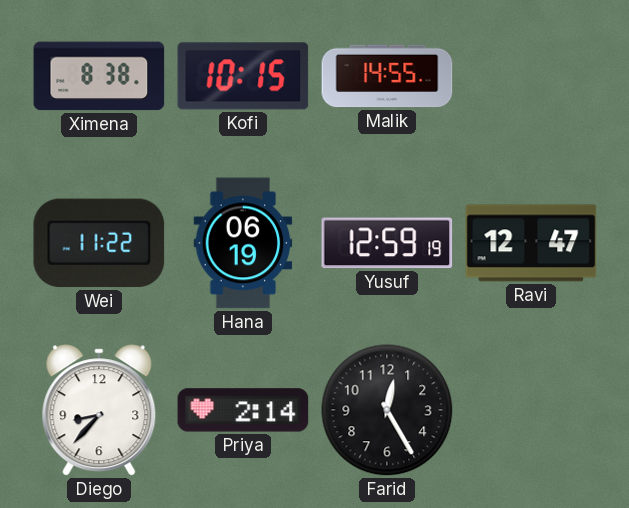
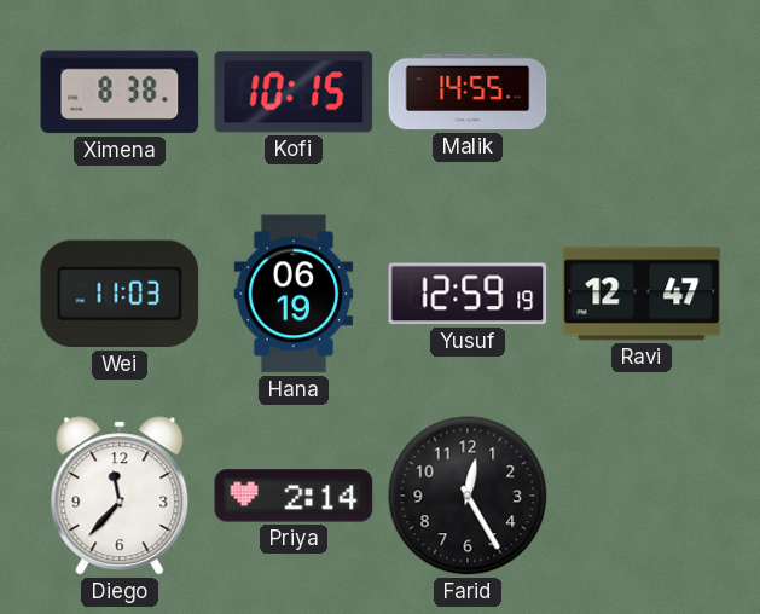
Wei: 11:22 -> 11:03
Diego: 8:37 -> 11:37
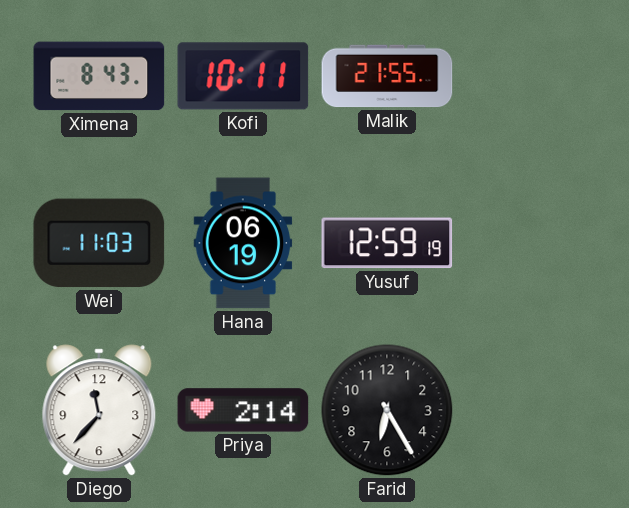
Ximena: 8:38 -> 8:43
Kofi: 10:15 -> 10:11
Malik: 14:55 -> 21:55
Ravi: 12:47 -> none
Farid: 12:25 -> 6:25
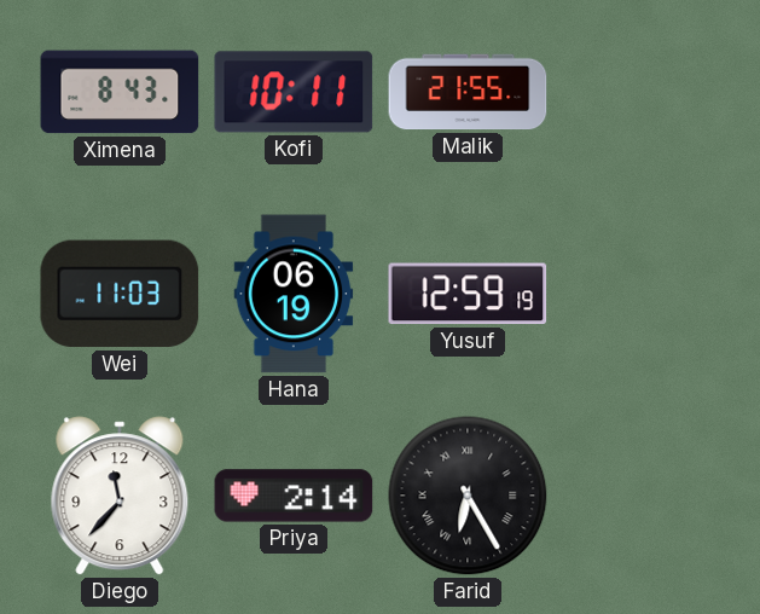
Farid numerals: Arabic -> Roman
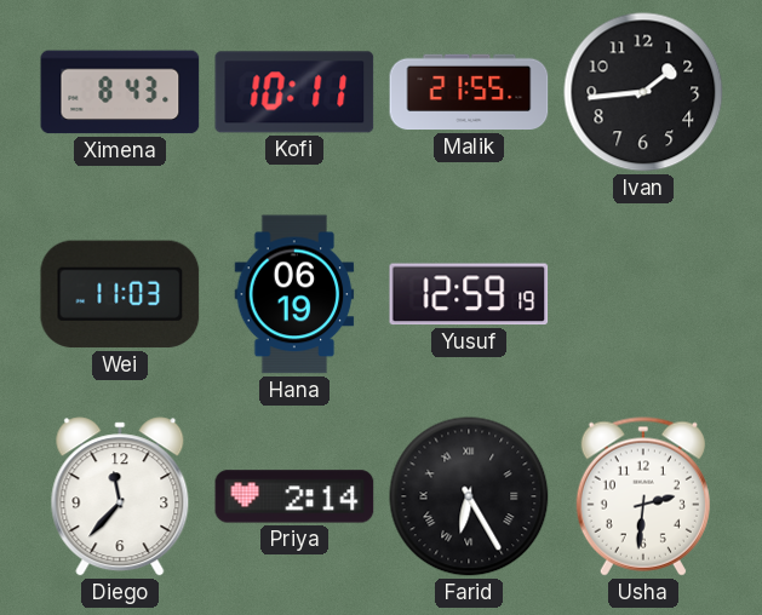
Ivan: none -> 1:44
Usha: none -> 2:31
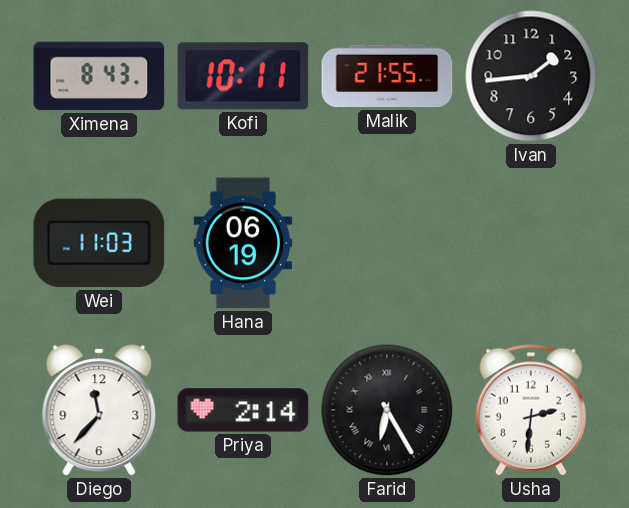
Yusuf: 12:59 -> none
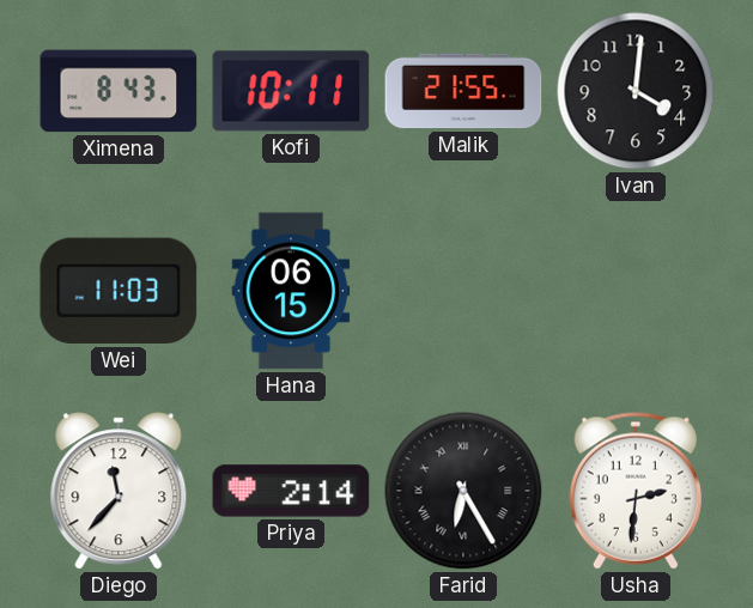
Ivan: 1:44 -> 4:01
Hana: 06:19 -> 06:15
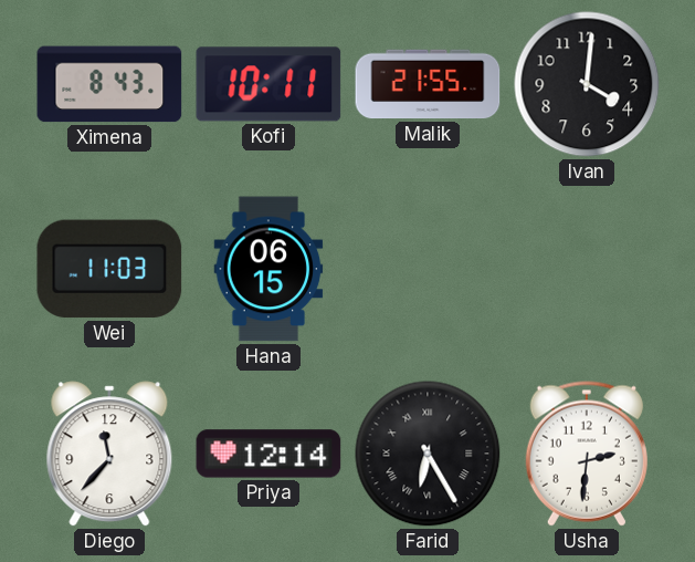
Priya: 2:14 -> 12:14
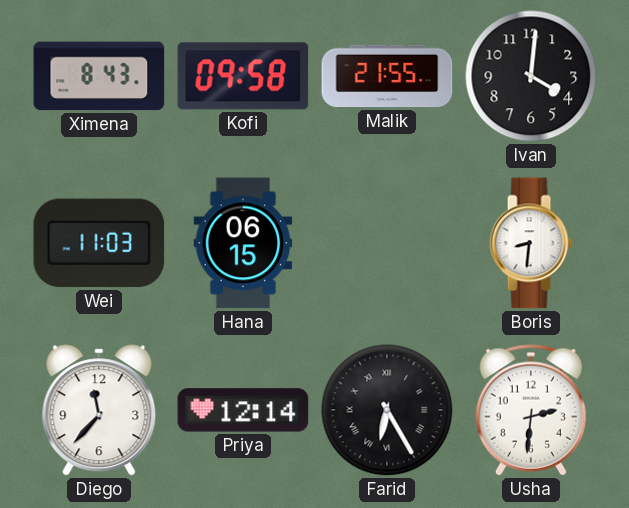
Kofi: 10:11 -> 09:58
Boris: none -> 8:31
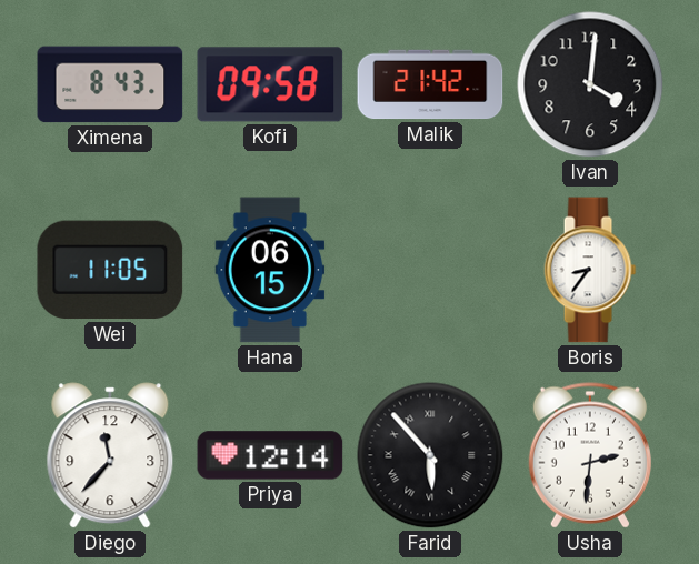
Malik: 21:55 -> 21:42
Wei: 11:03 -> 11:05
Boris: 8:31 -> 8:36
Farid: 6:25 -> 5:53
